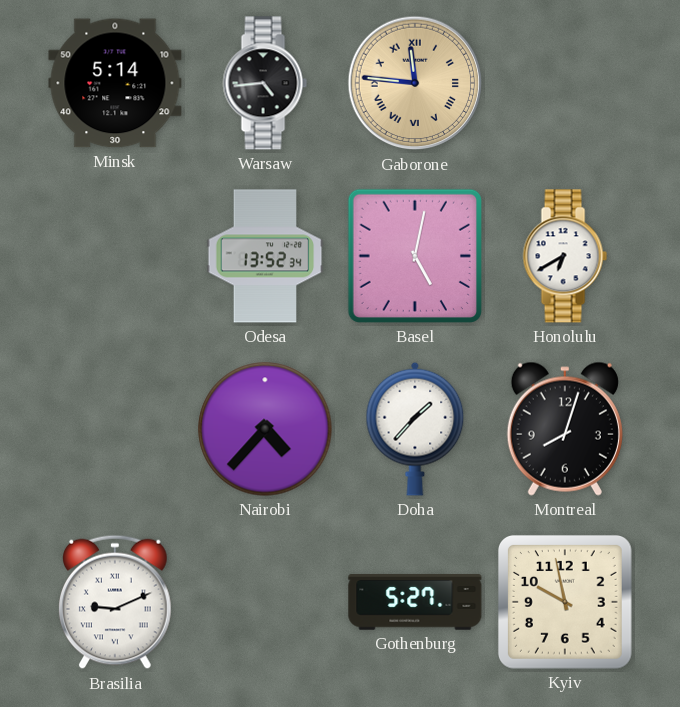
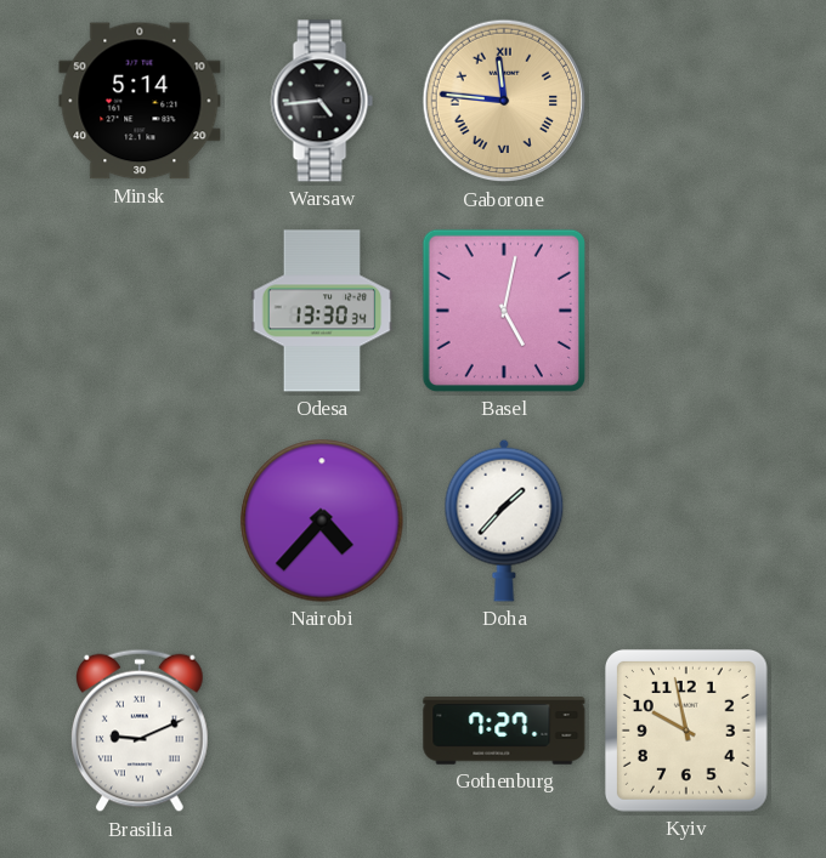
Odesa: 13:52 -> 13:30
Honolulu: 6:40 -> none
Montreal: 8:03 -> none
Gothenburg: 5:27 -> 7:27
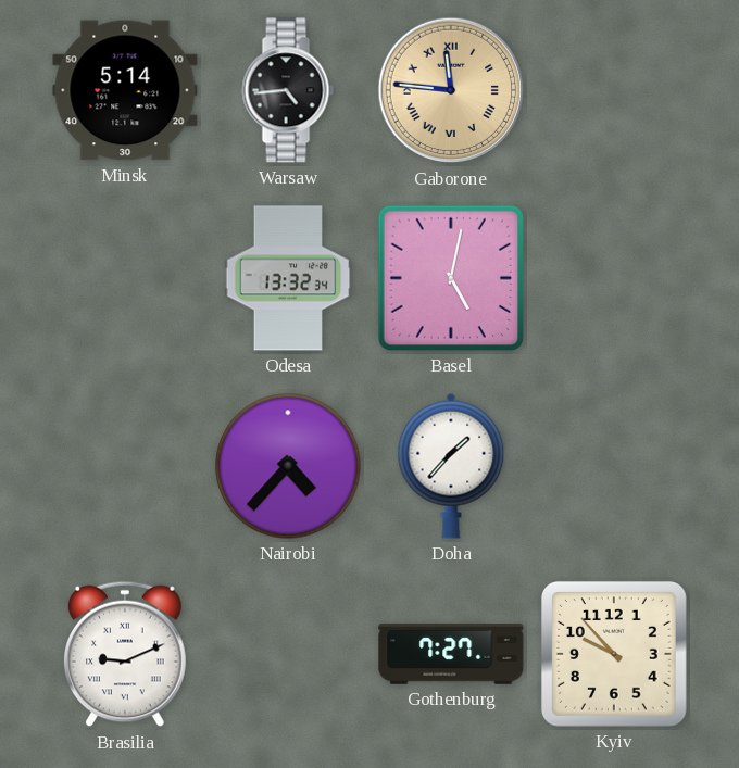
Odesa: 13:30 -> 13:32
Kyiv: 9:58 -> 9:53
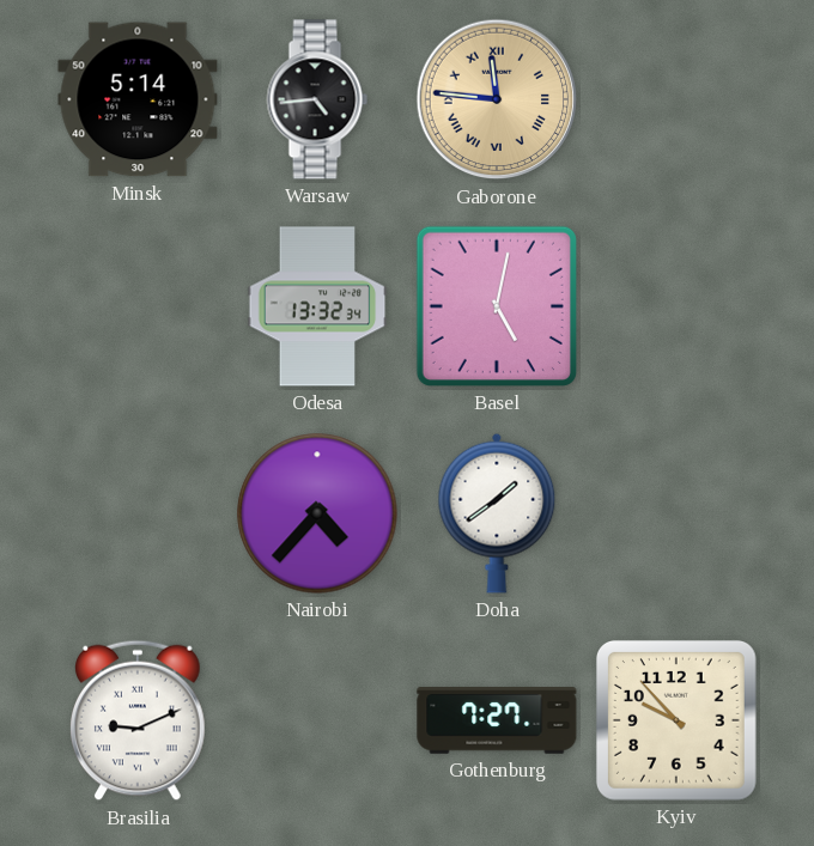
Doha: 1:37 -> 1:39
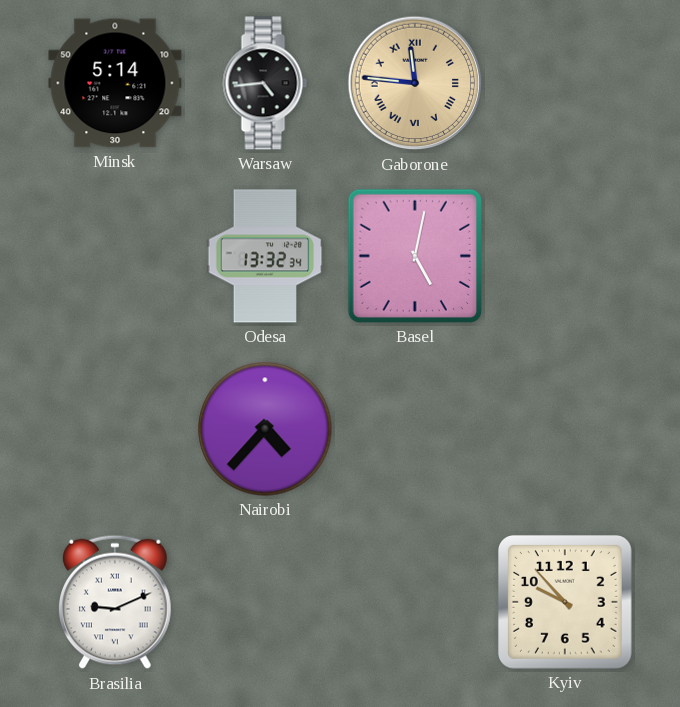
Doha: 1:39 -> none
Gothenburg: 7:27 -> none
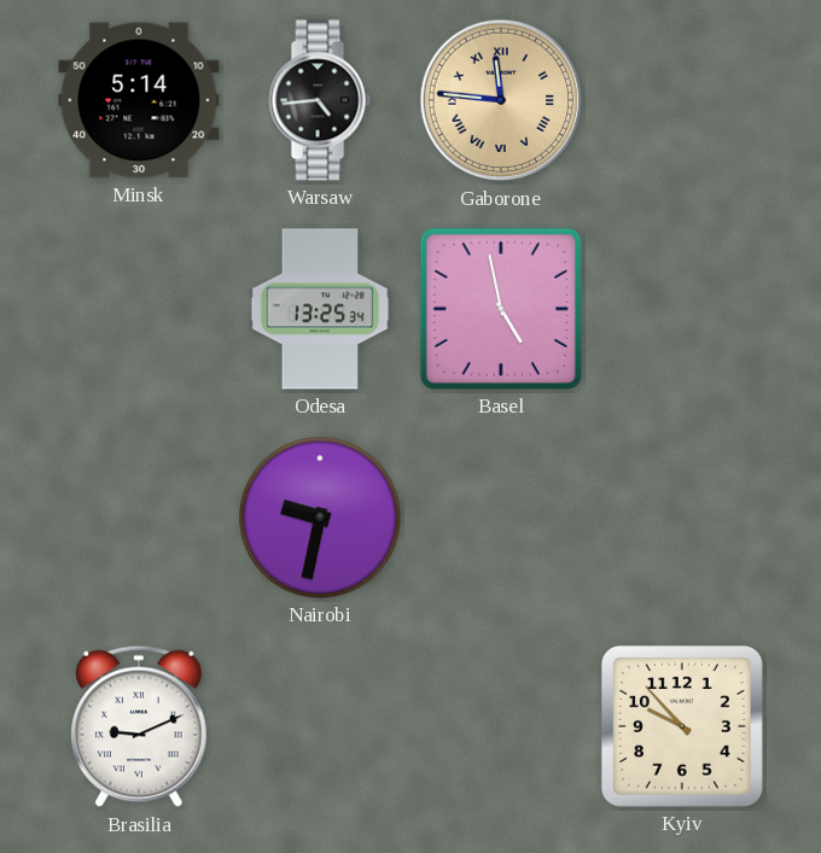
Odesa: 13:32 -> 13:25
Basel: 5:02 -> 4:58
Nairobi: 4:37 -> 9:32
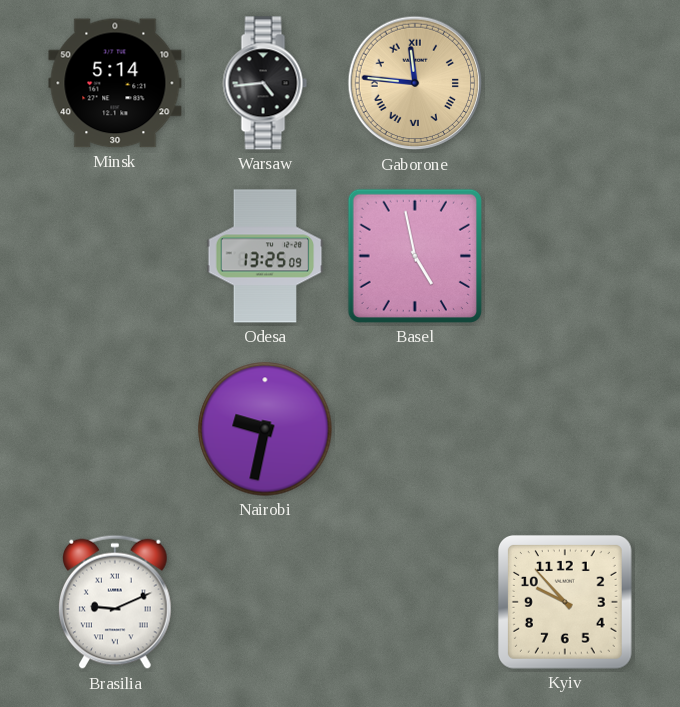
Odesa: 13:25:34 -> 13:25:09
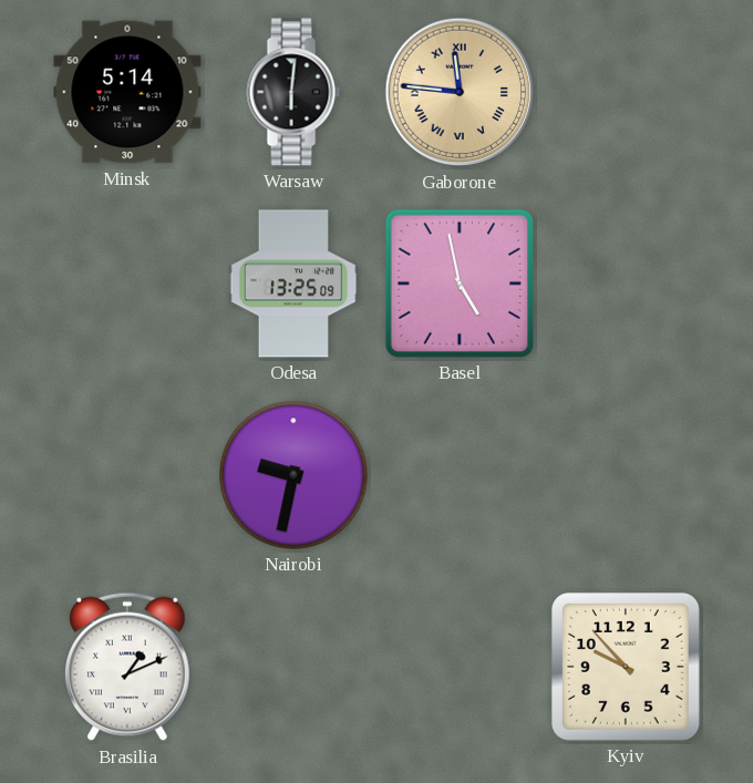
Warsaw: 4:44 -> 6:01
Brasilia: 9:11 -> 1:11
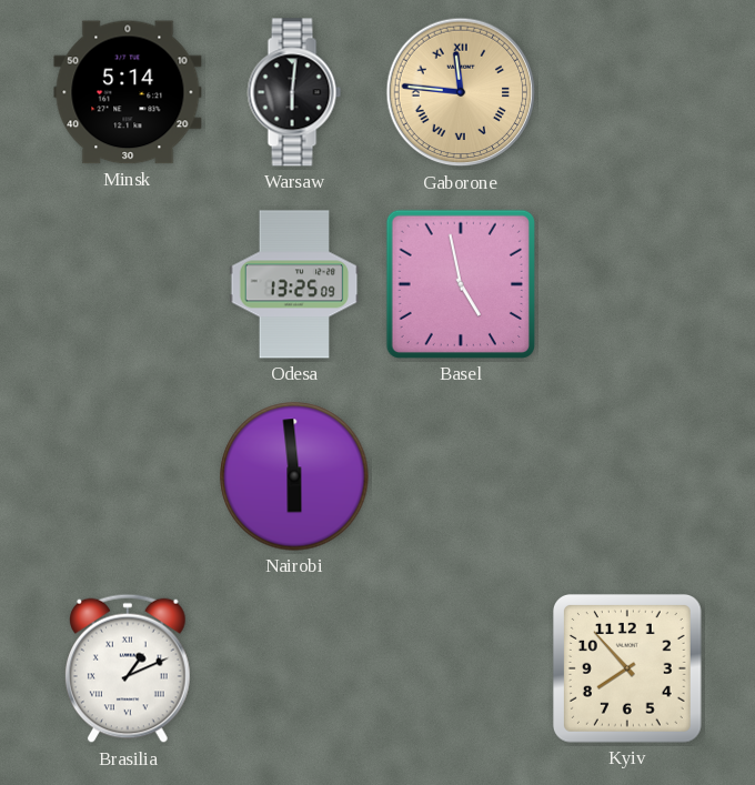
Nairobi: 9:32 -> 5:59
Kyiv: 9:53 -> 7:53
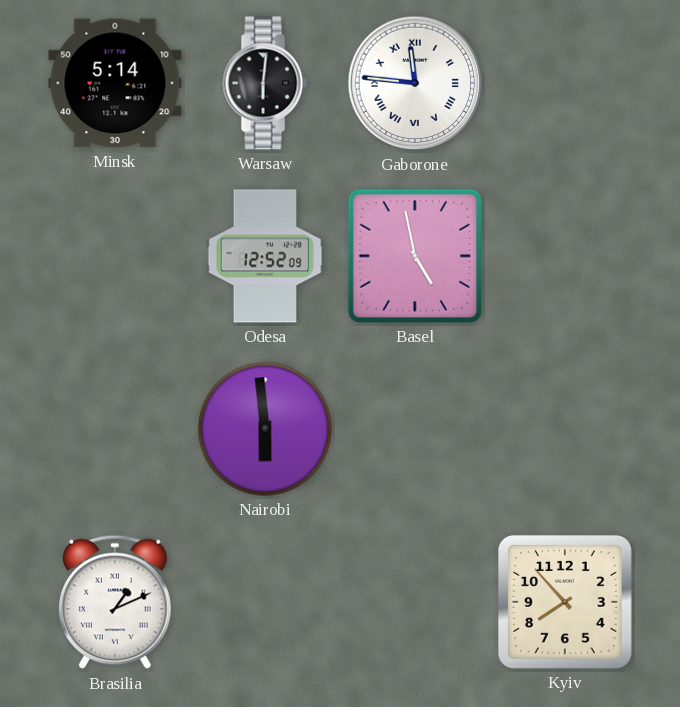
Gaborone dial: champagne -> white
Odesa: 13:25 -> 12:52
